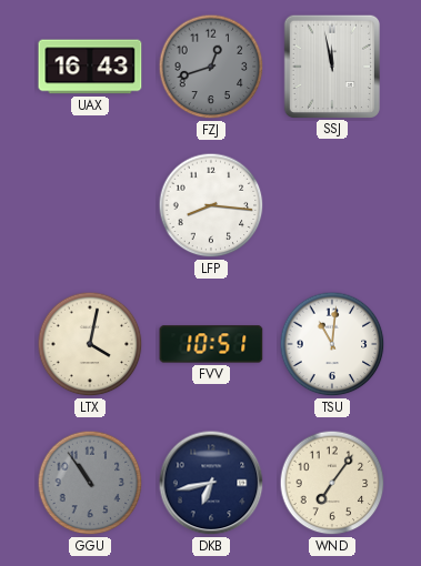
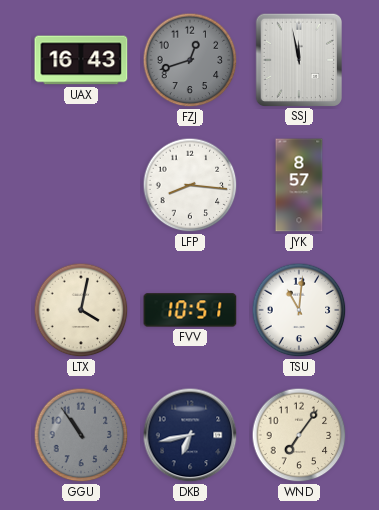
JYK: none -> 8:57
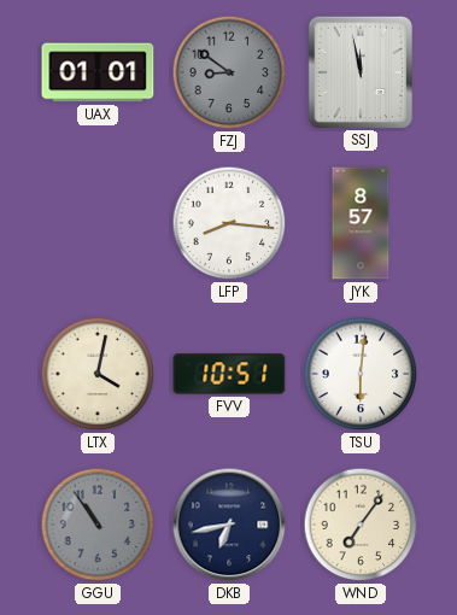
UAX: 16:43 -> 01:01
FZJ: 12:42 -> 8:51
TSU: 11:01 -> 6:01
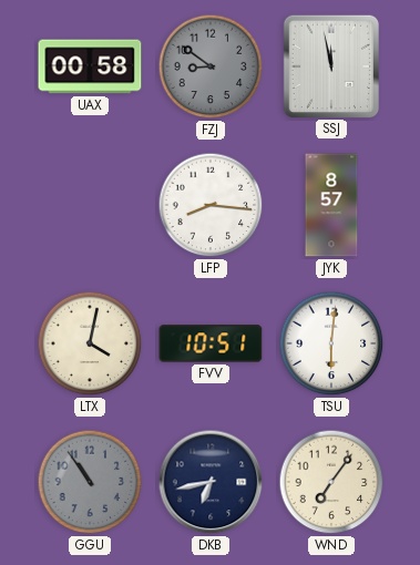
UAX: 01:01 -> 00:58
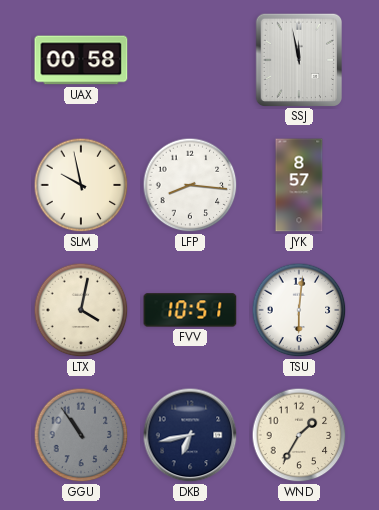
FZJ: 8:51 -> none
SLM: none -> 9:58
WND: 7:06 -> 1:35
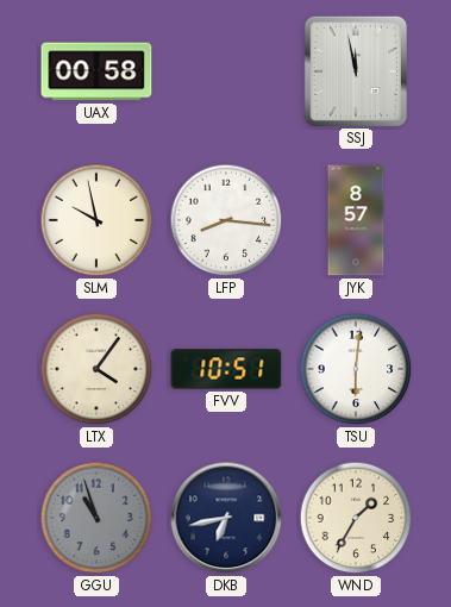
LTX: 4:02 -> 4:06
GGU: 10:54 -> 10:57
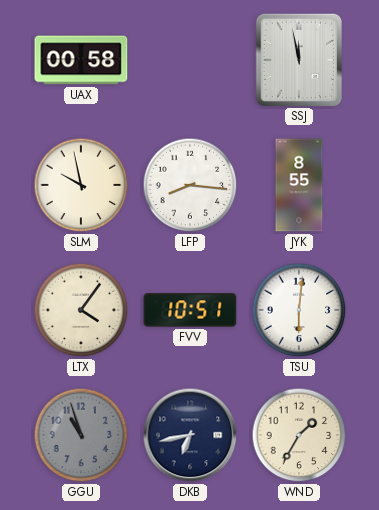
JYK: 8:57 -> 8:55
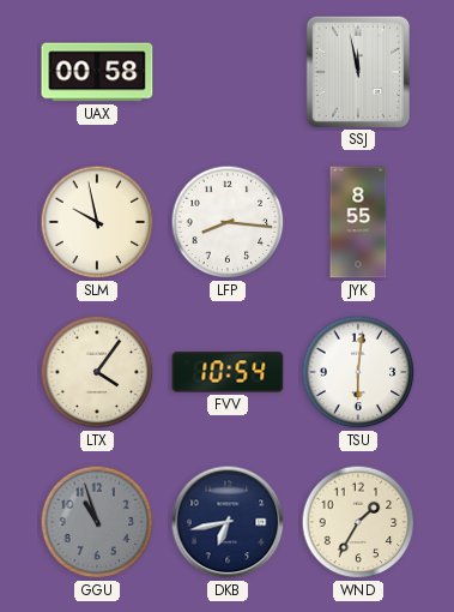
FVV: 10:51 -> 10:54
